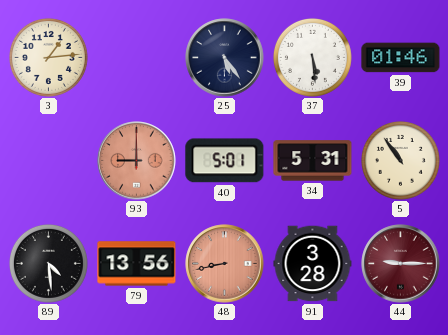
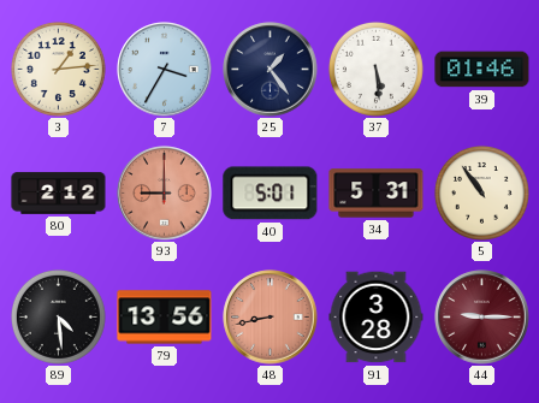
7: none -> 3:35
25: 5:24 -> 1:24
80: none -> 2:12
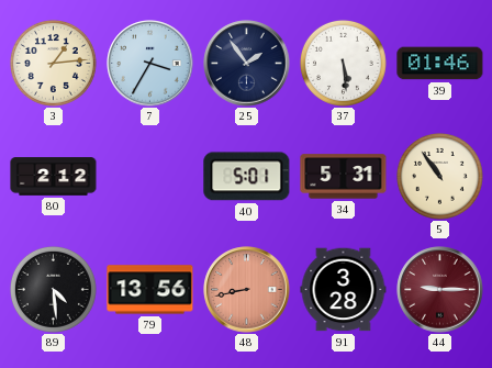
25: 1:24 -> 1:54
93: 9:00 -> none
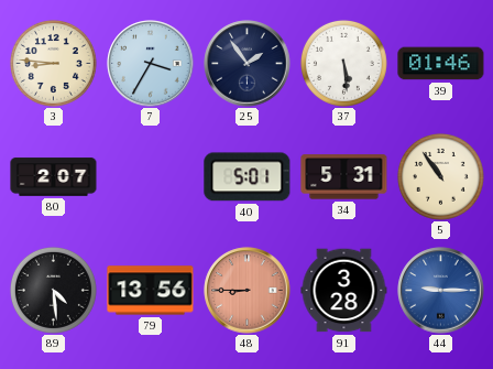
3: 1:14 -> 8:46
80: 2:12 -> 2:07
48: 8:43 -> 8:45
44 dial: burgundy -> blue
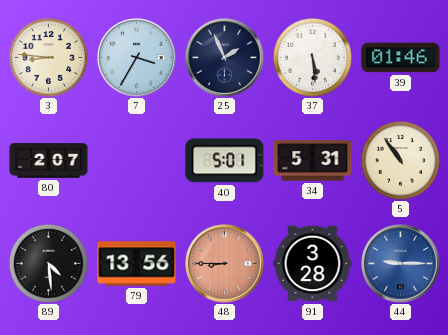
25: 1:54 -> 1:56
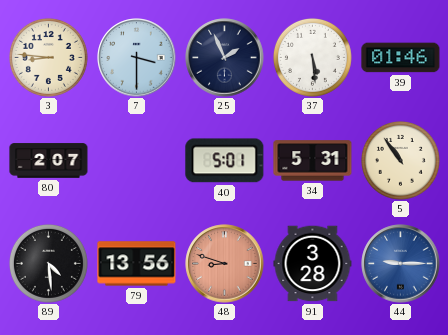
7: 3:35 -> 3:30
48: 8:45 -> 8:48
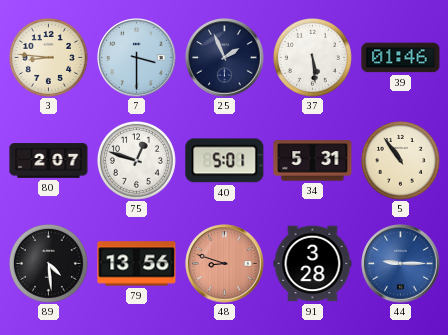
75: none -> 12:48
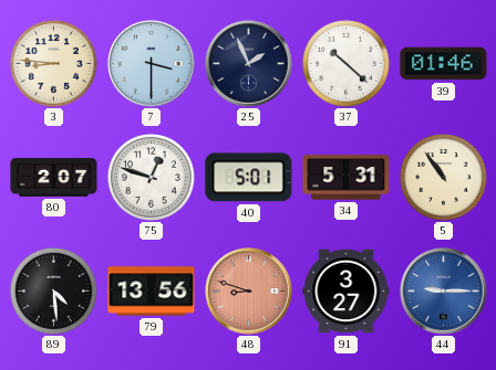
37: 5:29 -> 10:22
91: 3:28 -> 3:27
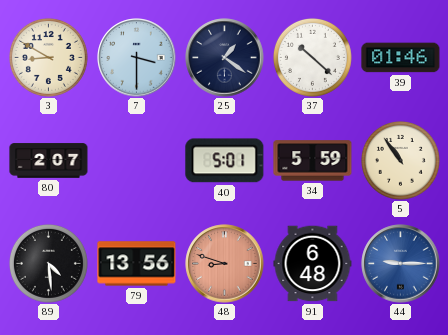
3: 8:46 -> 8:50
25: 1:56 -> 1:21
75: 12:48 -> none
34: 5:31 -> 5:59
91: 3:27 -> 6:48
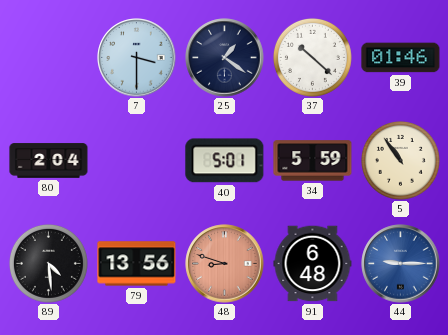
3: 8:50 -> none
80: 2:07 -> 2:04
